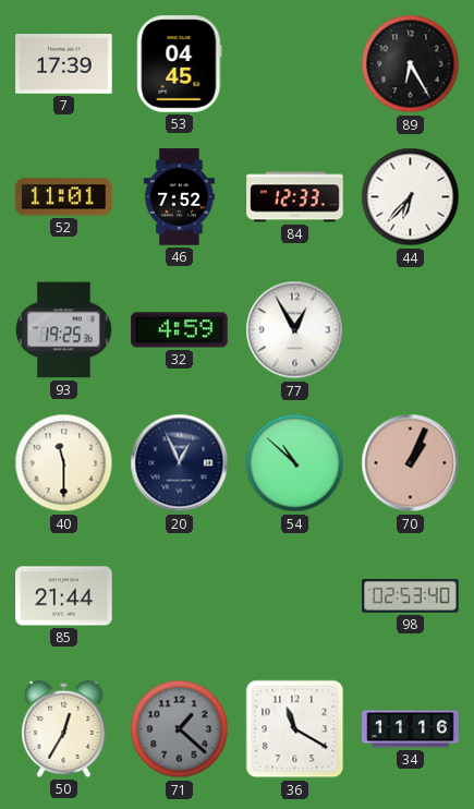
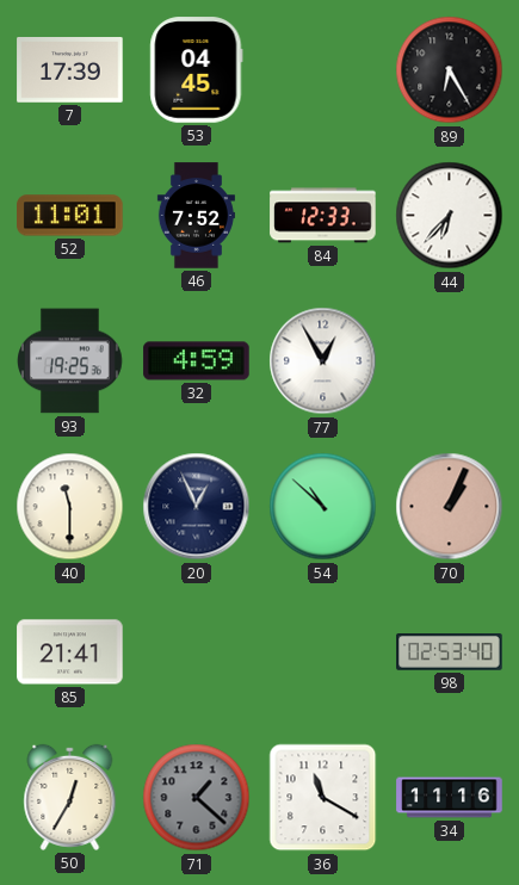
85: 21:44 -> 21:41
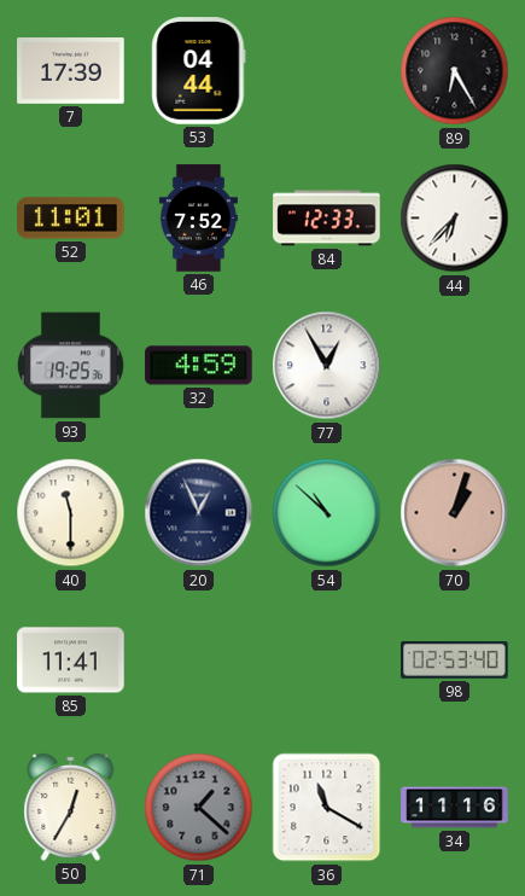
53: 04:45 -> 04:44
70: 1:04 -> 1:03
85: 21:41 -> 11:41
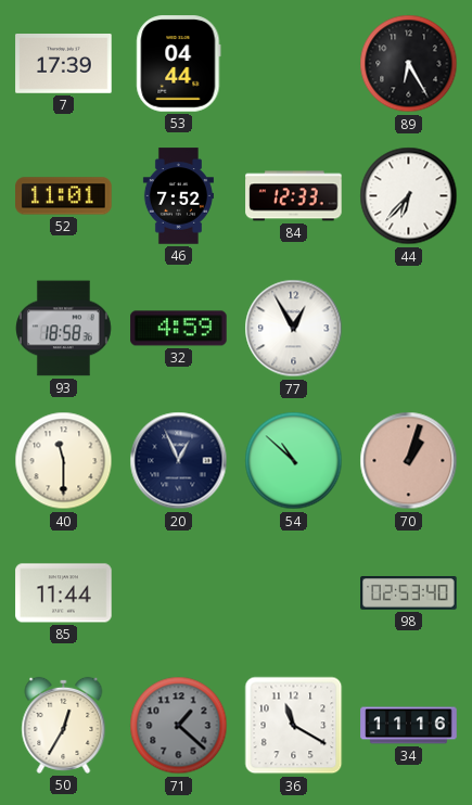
93: 19:25 -> 18:58
85: 11:41 -> 11:44
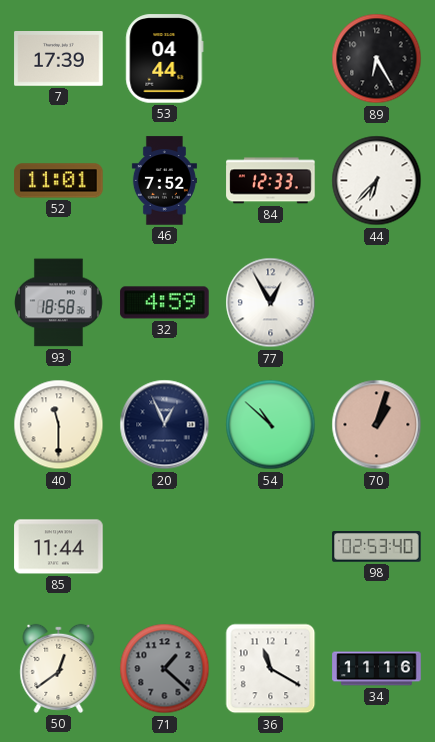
50: 12:35 -> 12:39
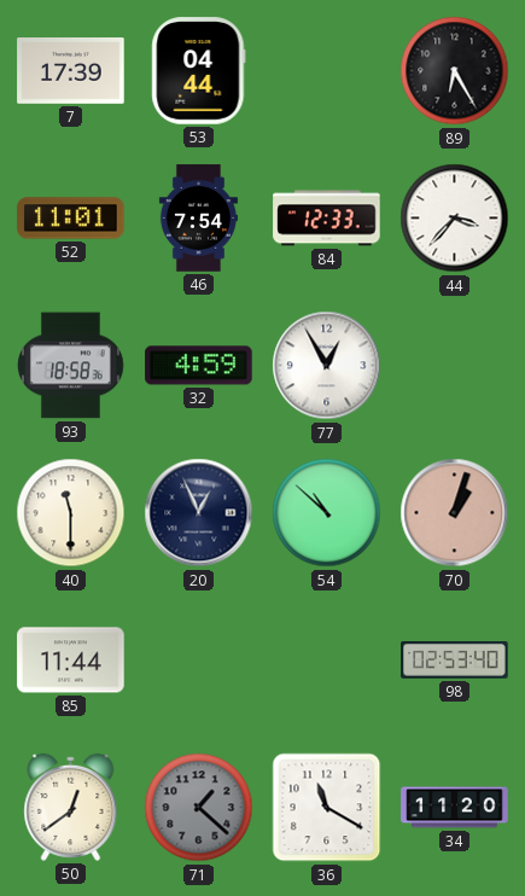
46: 7:52 -> 7:54
44: 6:37 -> 3:37
34: 11:16 -> 11:20
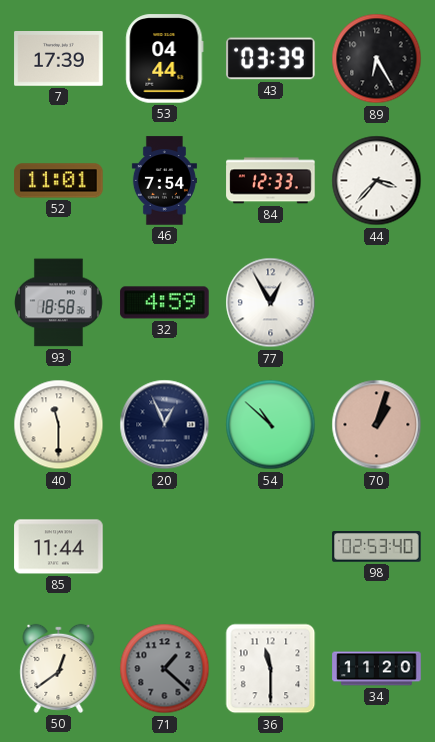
43: none -> 03:39
36: 11:20 -> 11:30
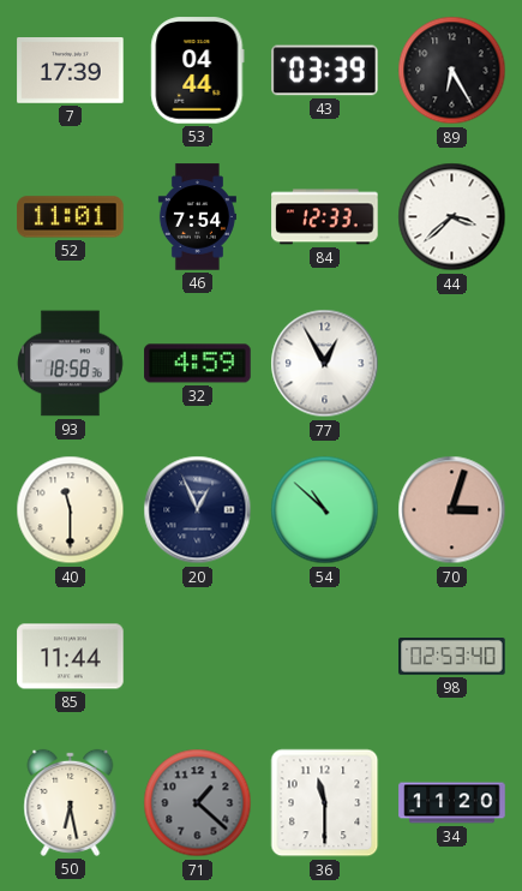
44: 3:37 -> 3:38
70: 1:03 -> 3:03
50: 12:39 -> 6:28
